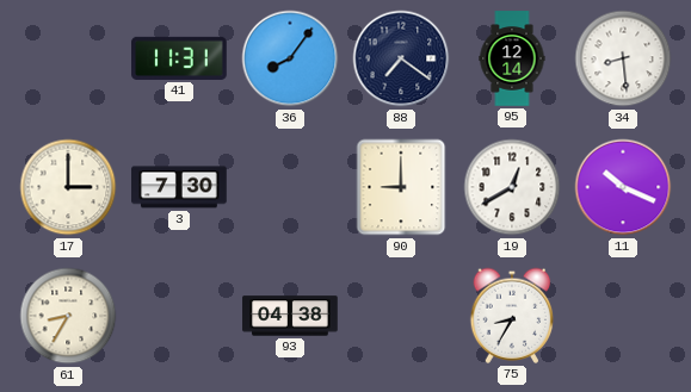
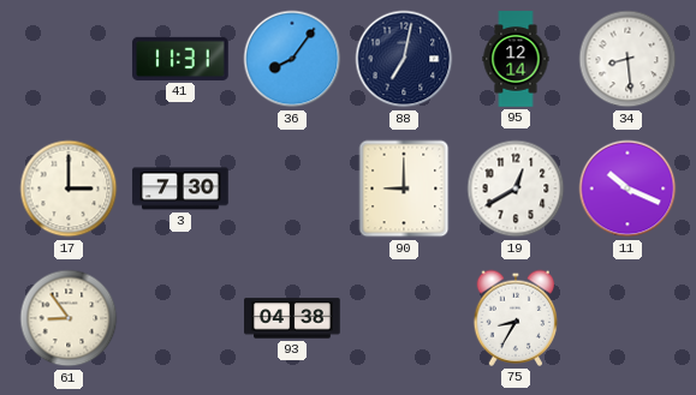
88: 7:21 -> 7:02
61: 8:35 -> 8:54
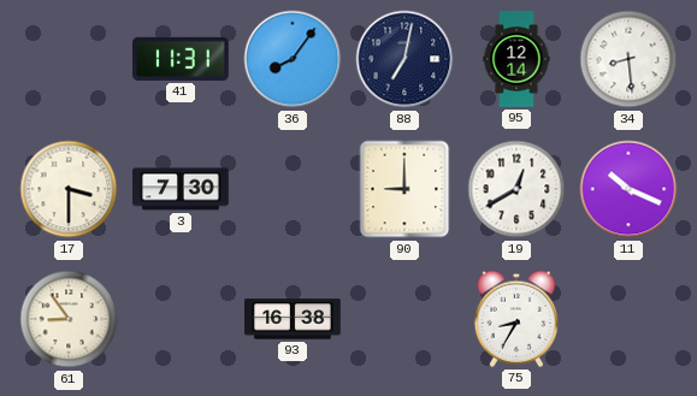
17: 3:00 -> 3:30
93: 04:38 -> 16:38
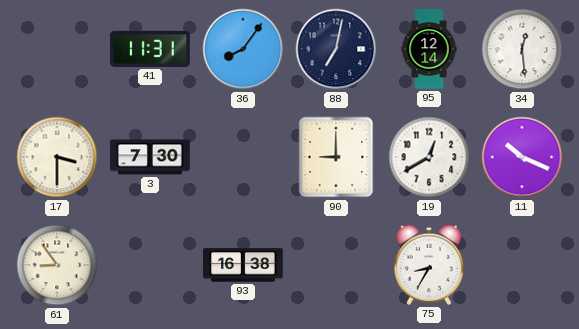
34: 8:29 -> 12:29
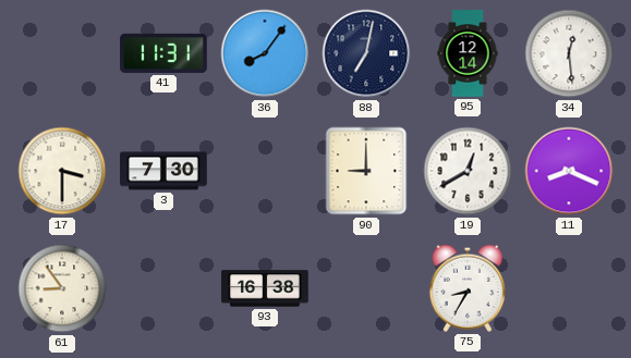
11: 10:19 -> 8:19
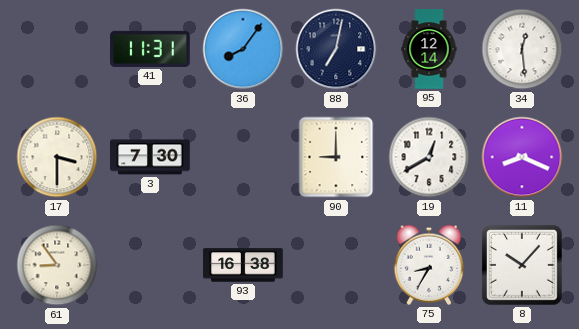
8: none -> 10:07
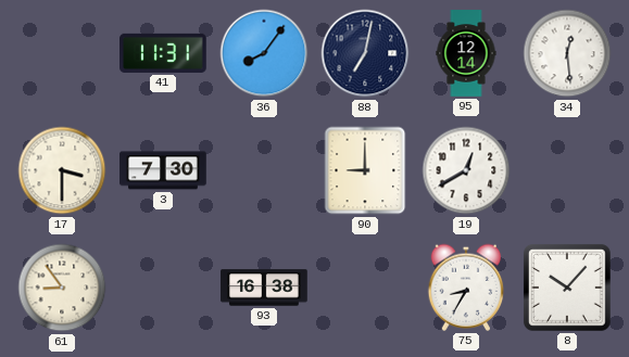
11: 8:19 -> none
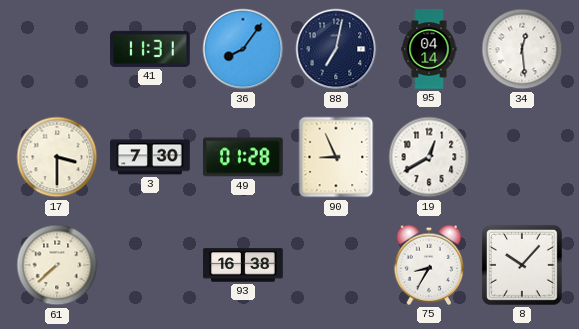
95: 12:14 -> 04:14
49: none -> 01:28
90: 9:00 -> 8:56
61: 8:54 -> 7:38
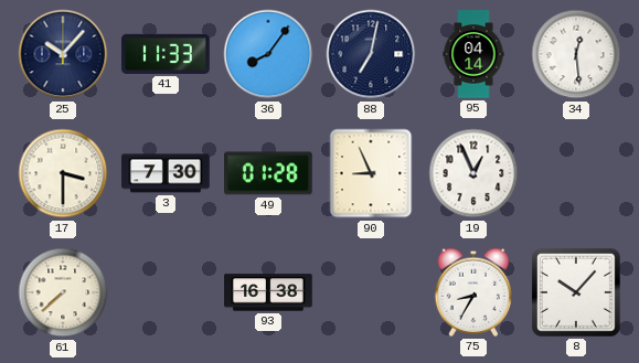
25: none -> 10:07
41: 11:31 -> 11:33
19: 12:40 -> 12:56
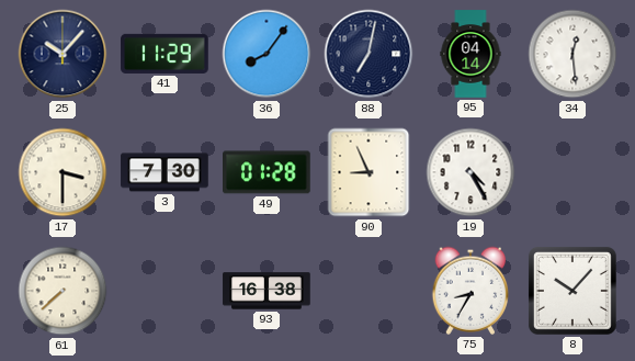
41: 11:33 -> 11:29
19: 12:56 -> 4:25
